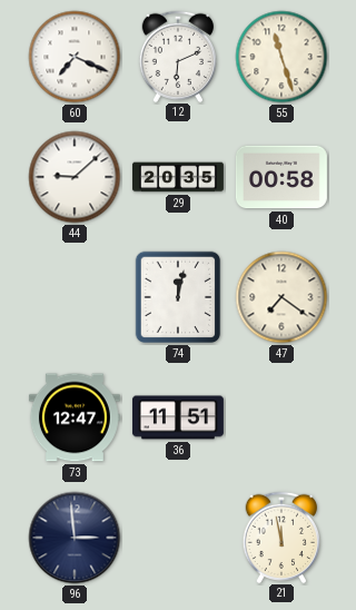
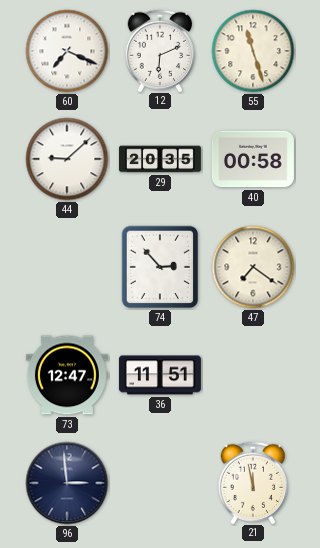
74: 12:02 -> 2:53
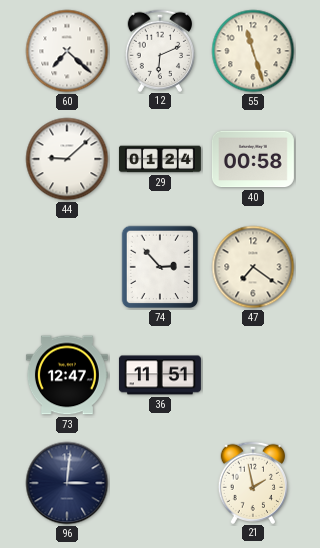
60: 7:19 -> 7:22
29: 20:35 -> 01:24
96: 2:59 -> 3:01
21: 11:58 -> 1:58
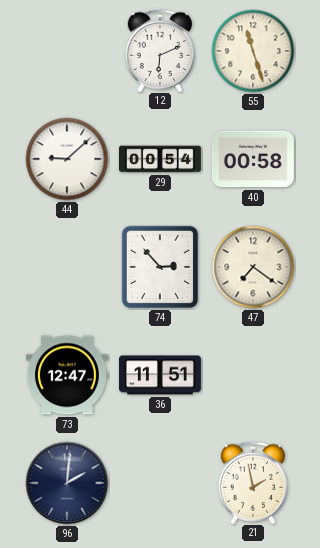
60: 7:22 -> none
29: 01:24 -> 00:54
96: 3:01 -> 2:01
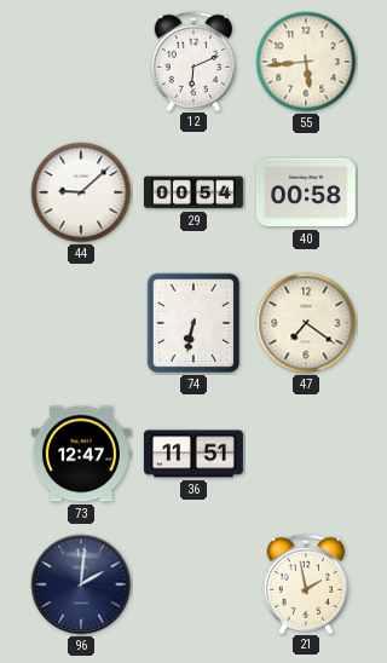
55: 11:27 -> 5:44
74: 2:53 -> 6:32
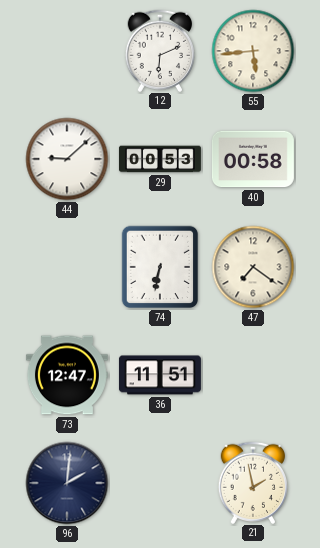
29: 00:54 -> 00:53
